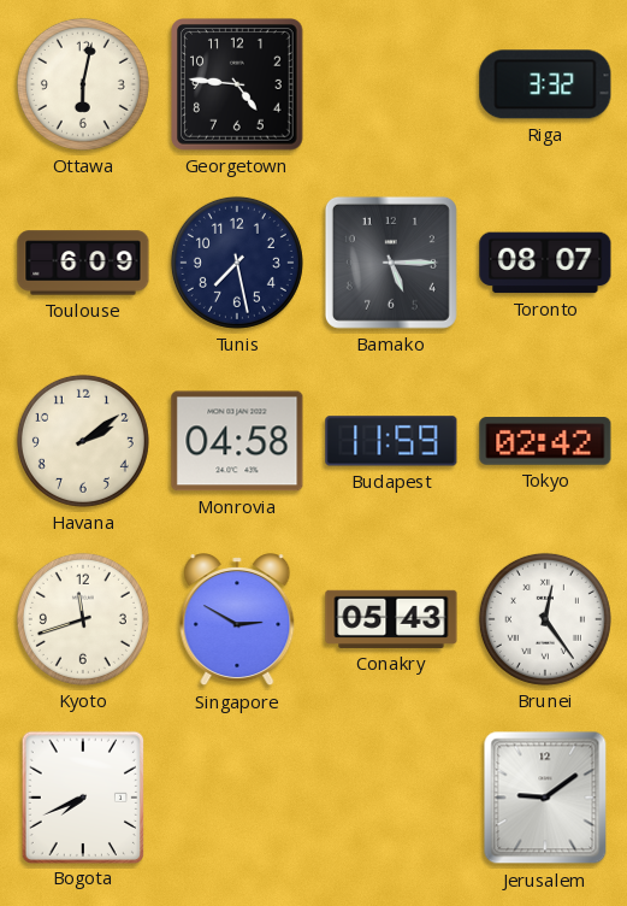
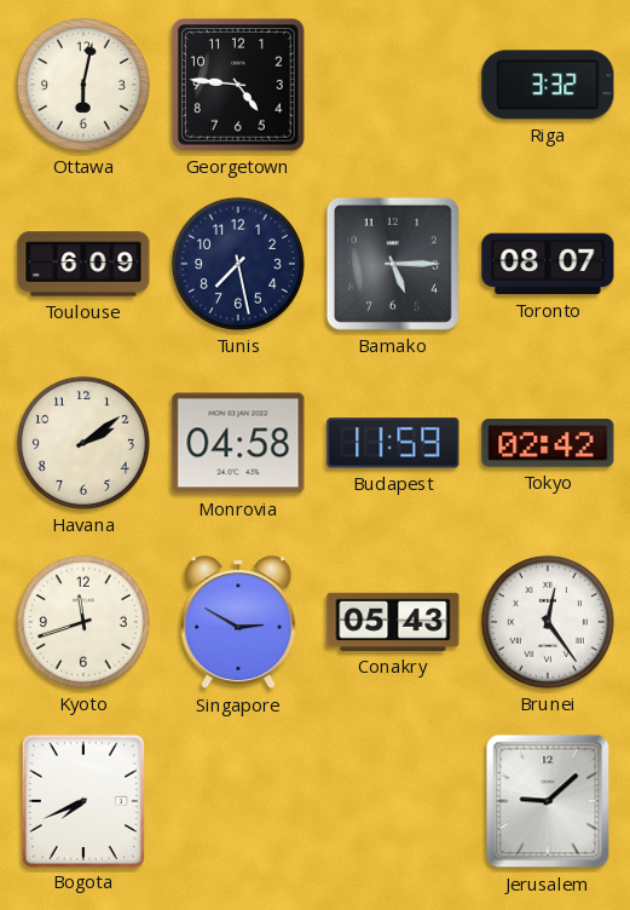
Jerusalem: 9:09 -> 9:08
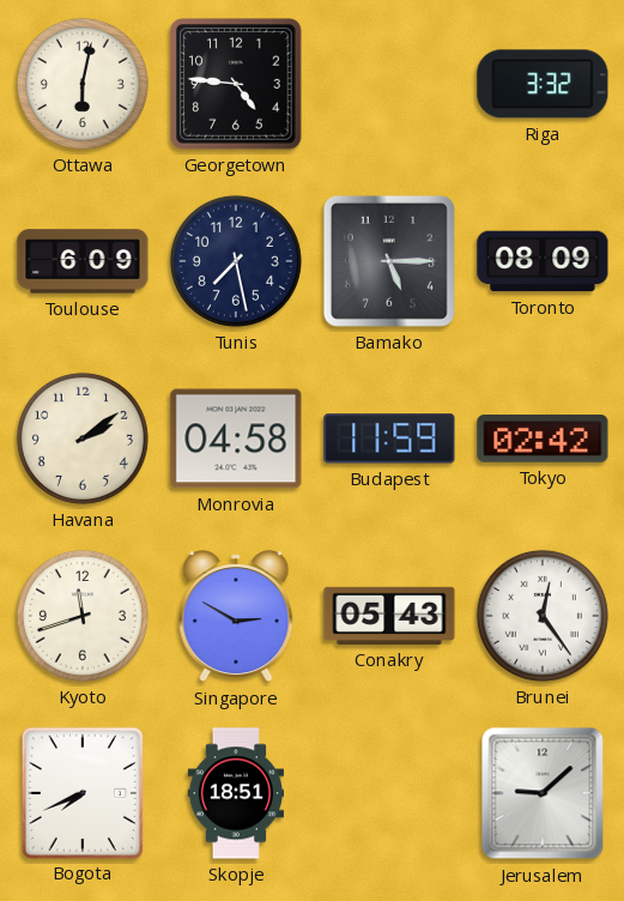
Toronto: 08:07 -> 08:09
Skopje: none -> 18:51
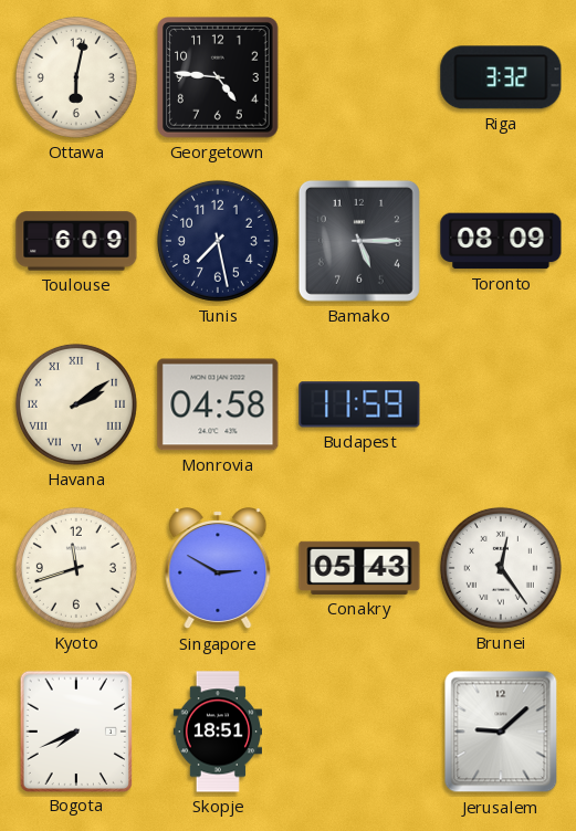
Havana numerals: Arabic -> Roman
Tokyo: 02:42 -> none
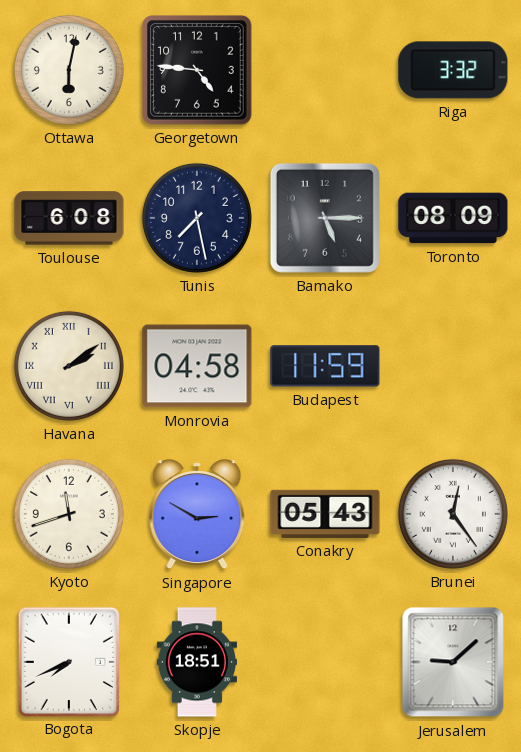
Toulouse: 6:09 -> 6:08
